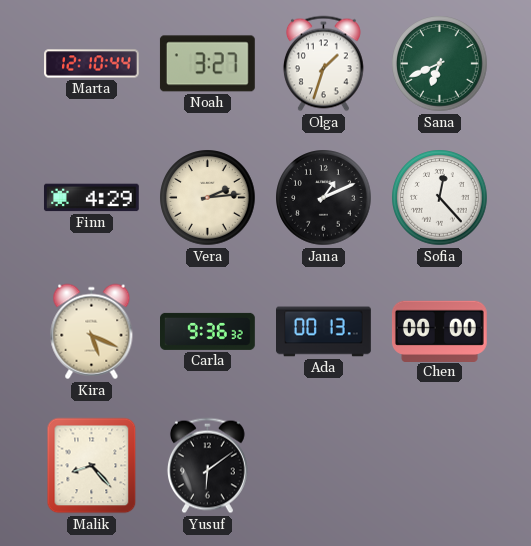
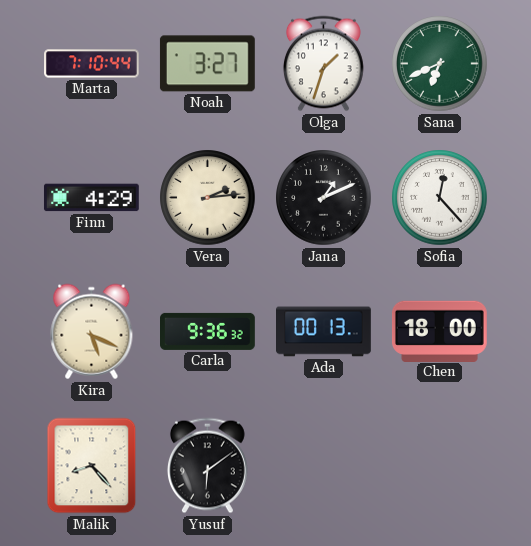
Marta: 12:10 -> 7:10
Chen: 00:00 -> 18:00
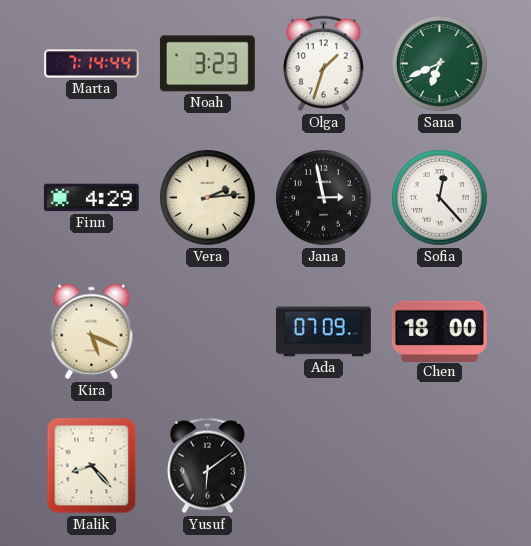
Marta: 7:10 -> 7:14
Noah: 3:27 -> 3:23
Jana: 1:11 -> 2:58
Carla: 9:36 -> none
Ada: 00:13 -> 07:09
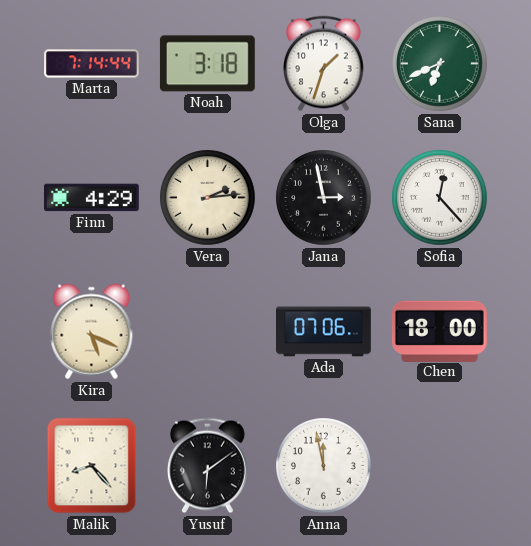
Noah: 3:23 -> 3:18
Ada: 07:09 -> 07:06
Anna: none -> 11:58
